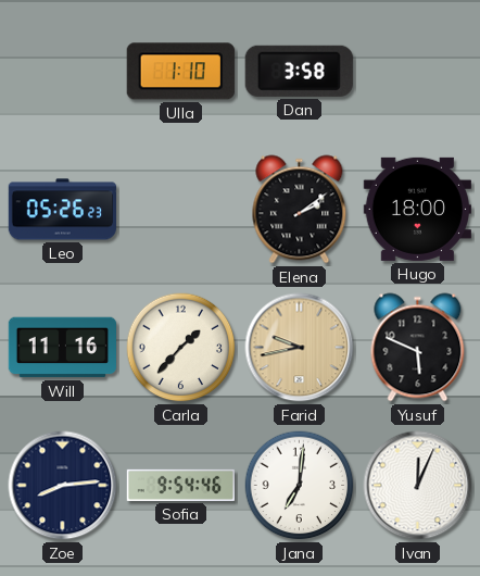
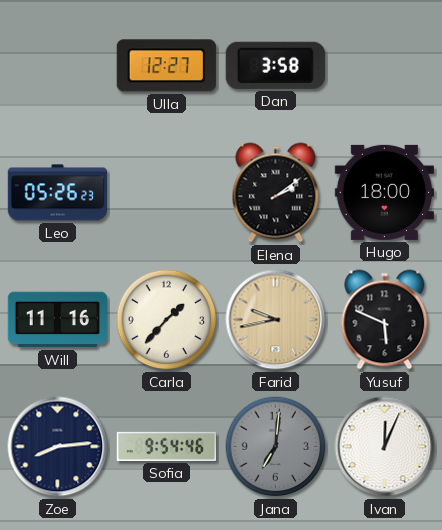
Ulla: 1:10 -> 12:27
Jana dial: white -> grey
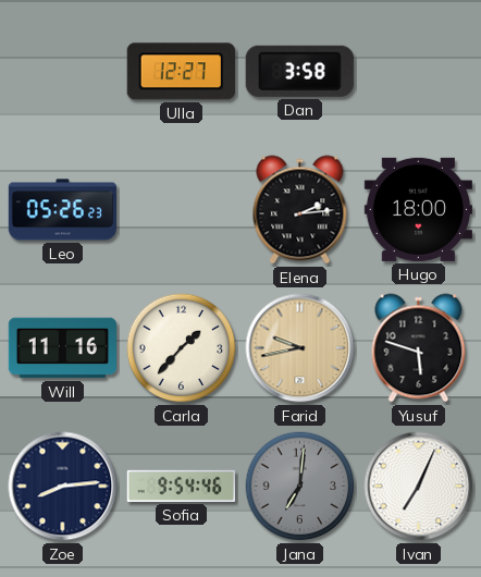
Elena: 2:09 -> 2:14
Yusuf: 5:49 -> 5:48
Ivan: 12:04 -> 7:04
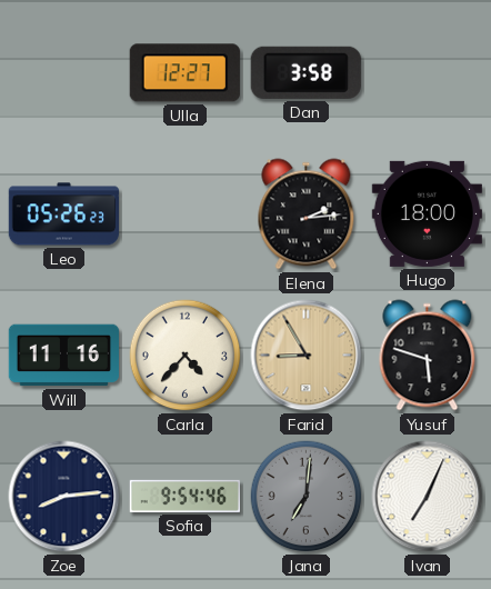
Carla: 1:37 -> 4:37
Farid: 9:43 -> 8:55
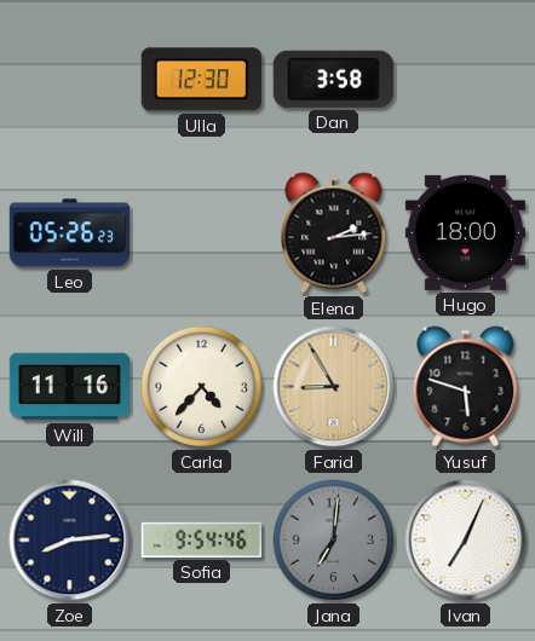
Ulla: 12:27 -> 12:30
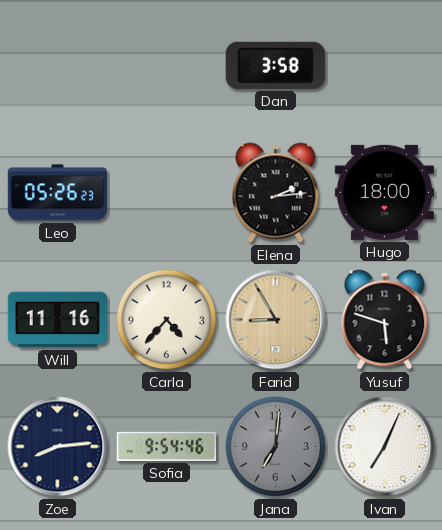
Ulla: 12:30 -> none
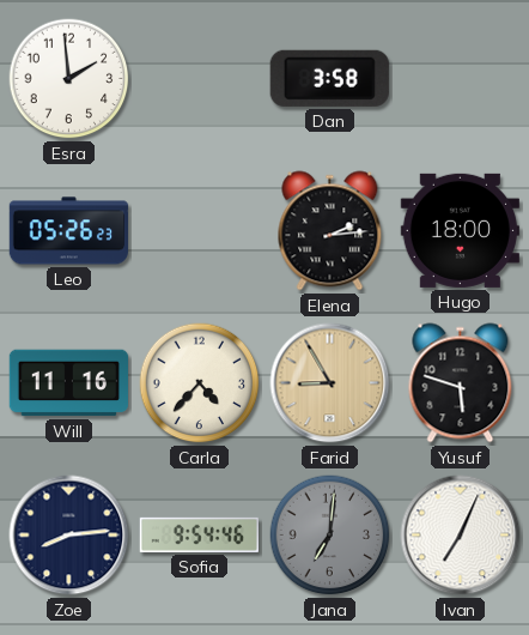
Esra: none -> 1:59
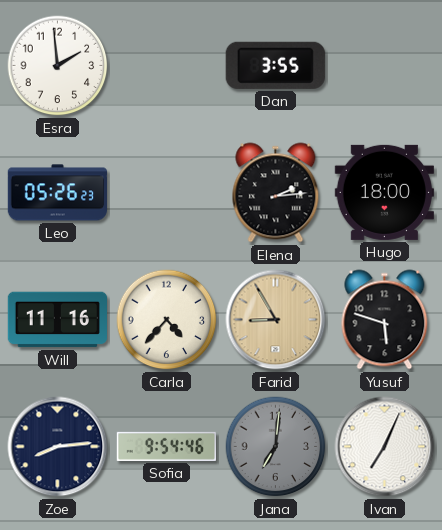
Dan: 3:58 -> 3:55
